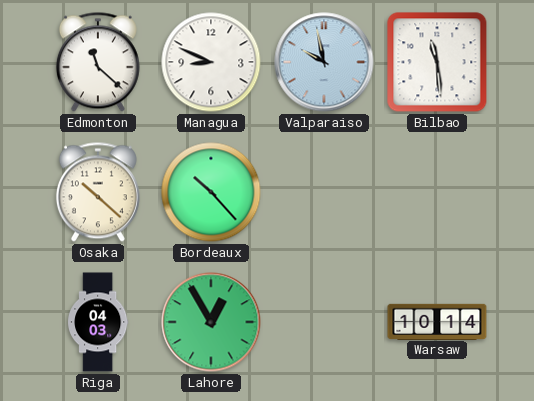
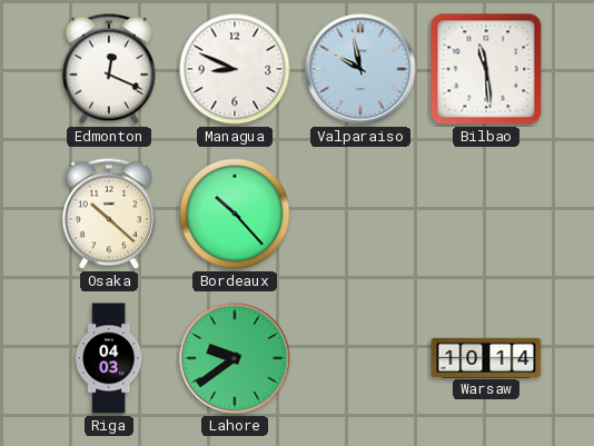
Edmonton: 11:22 -> 12:19
Lahore: 12:55 -> 9:39
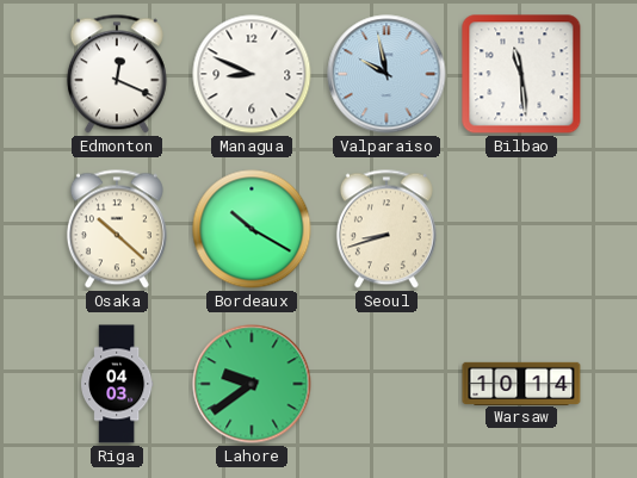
Bordeaux: 10:23 -> 10:20
Seoul: none -> 8:42
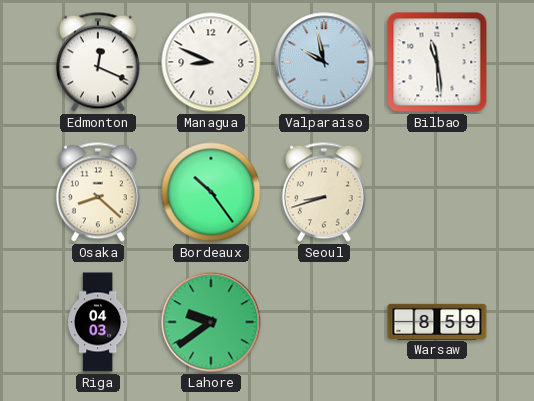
Osaka: 10:22 -> 8:22
Bordeaux: 10:20 -> 10:24
Warsaw: 10:14 -> 8:59
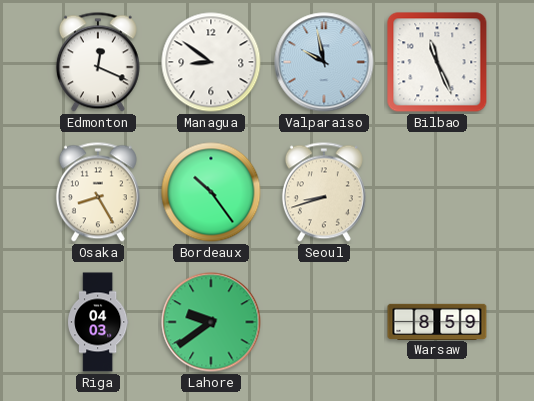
Managua: 8:49 -> 8:51
Bilbao: 11:29 -> 11:26
Osaka: 8:22 -> 8:25
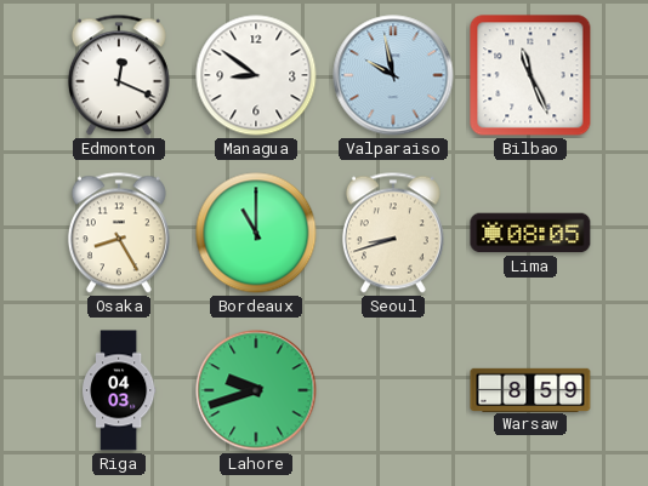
Bordeaux: 10:24 -> 11:00
Lima: none -> 08:05
Lahore: 9:39 -> 9:42
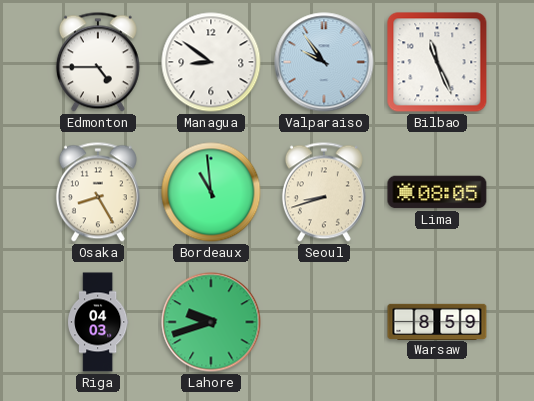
Edmonton: 12:19 -> 4:45
Valparaiso: 9:58 -> 9:54
Bordeaux: 11:00 -> 10:59
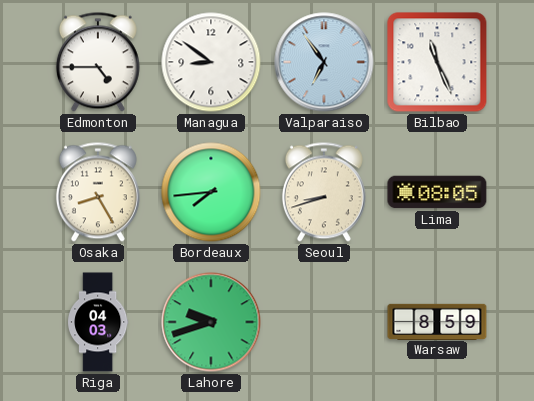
Valparaiso: 9:54 -> 6:54
Bordeaux: 10:59 -> 7:44
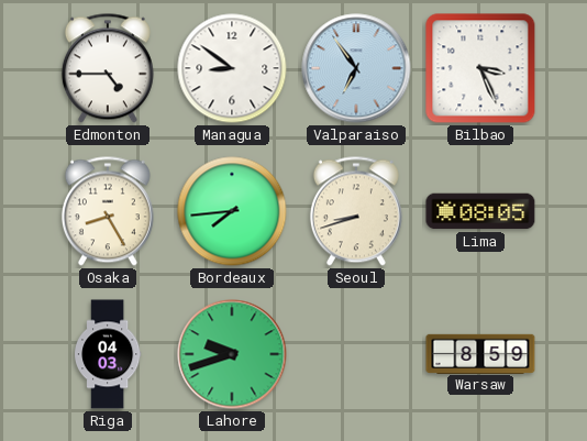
Bilbao: 11:26 -> 3:26
